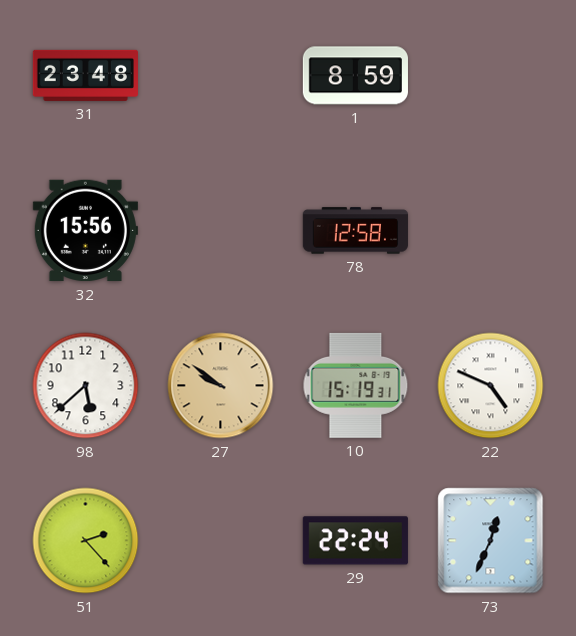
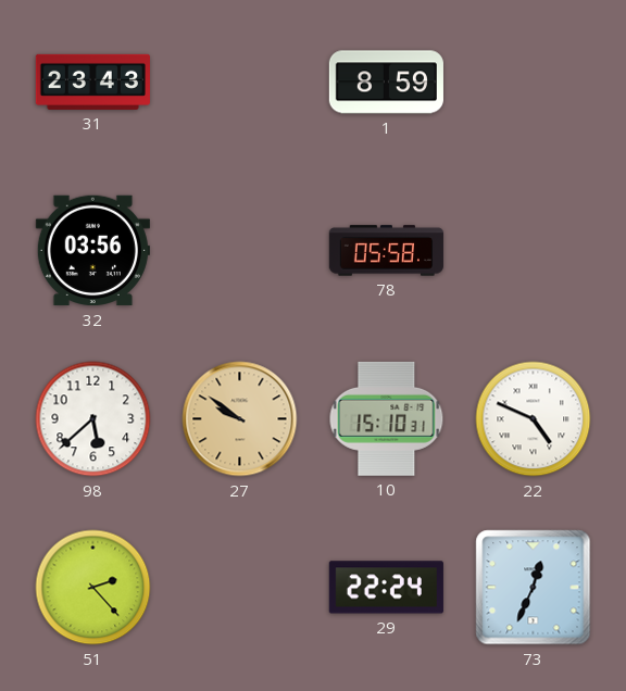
31: 23:48 -> 23:43
32: 15:56 -> 03:56
78: 12:58 -> 05:58
10: 15:19 -> 15:10
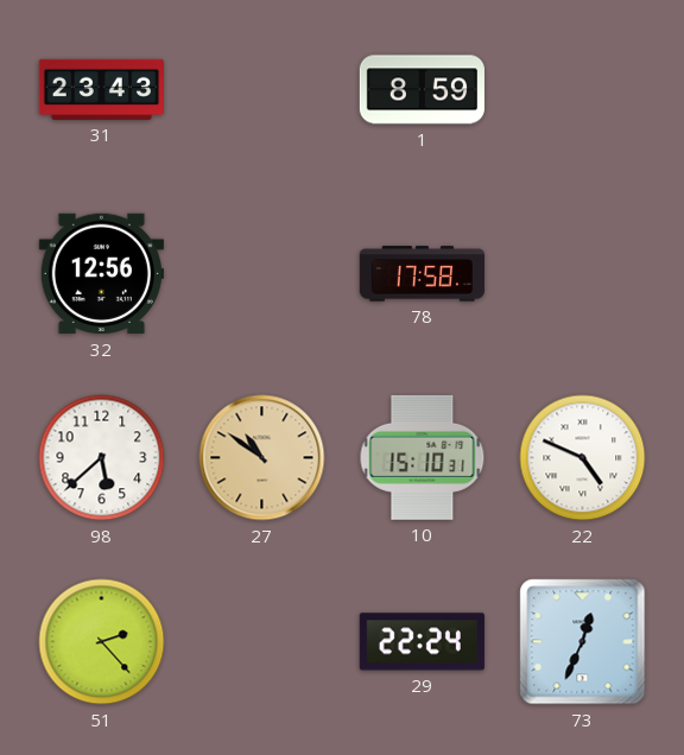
32: 03:56 -> 12:56
78: 05:58 -> 17:58
27: 9:51 -> 10:51
